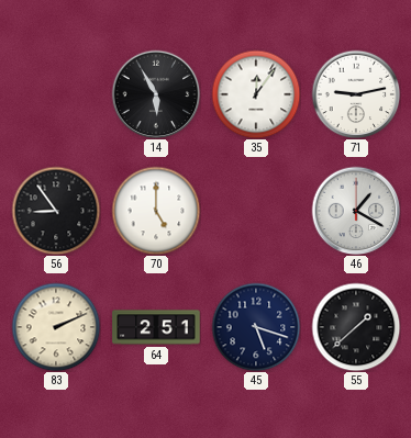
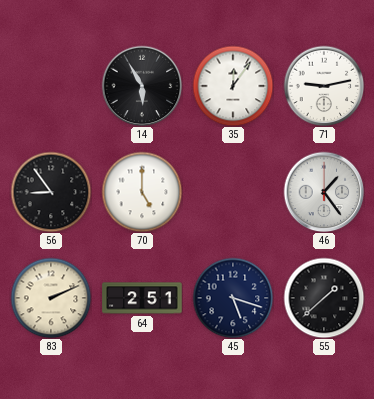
46: 1:20 -> 1:24
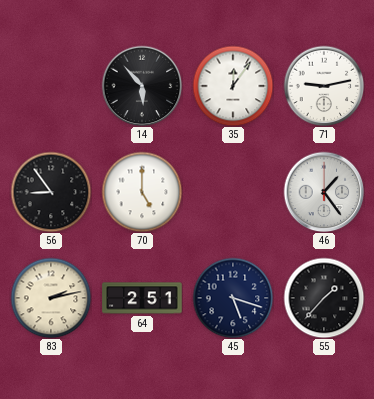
14: 5:55 -> 5:53
83: 2:11 -> 2:13
55: 1:38 -> 1:37
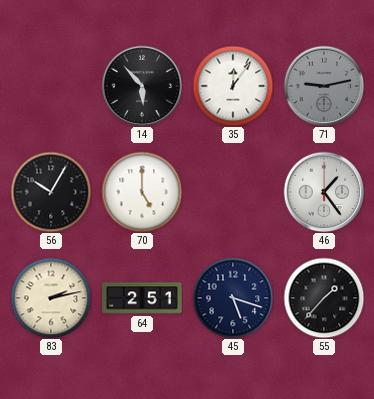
71 dial: white -> grey
56: 8:54 -> 10:05
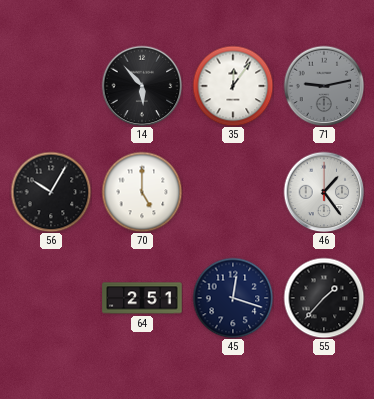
83: 2:13 -> none
45: 5:18 -> 12:18
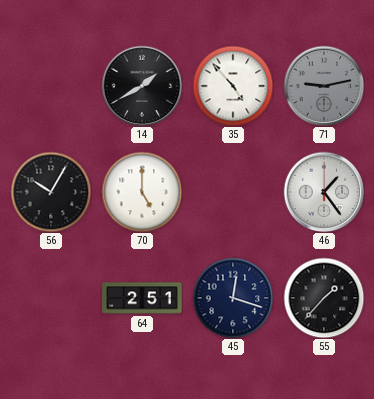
14: 5:53 -> 1:40
35: 12:06 -> 4:53
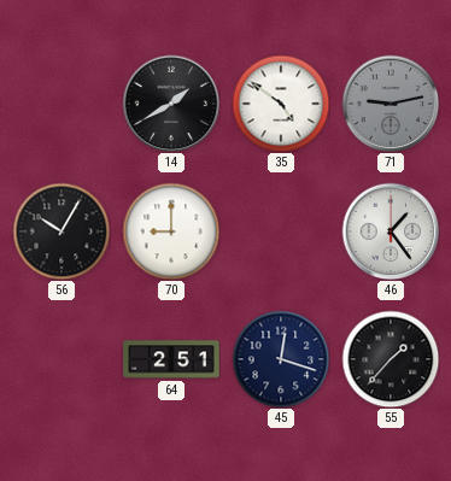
35: 4:53 -> 4:51
70: 5:00 -> 9:00
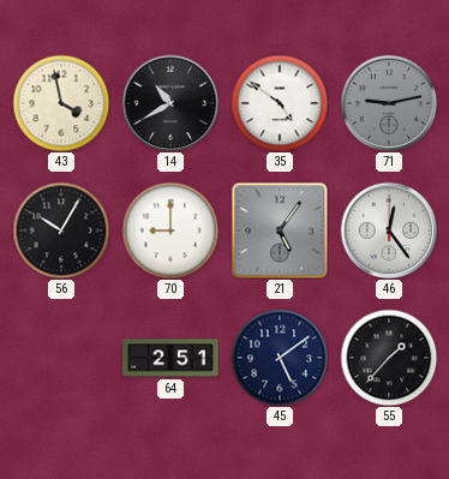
43: none -> 3:58
14: 1:40 -> 10:40
21: none -> 5:06
46: 1:24 -> 12:24
45: 12:18 -> 5:09
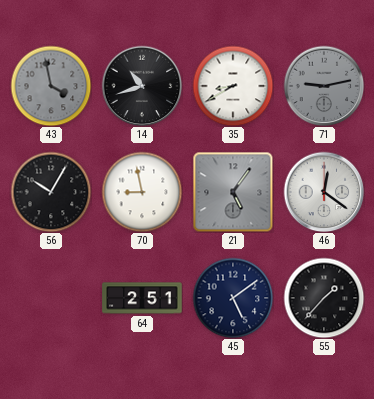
43 dial: cream -> grey
14: 10:40 -> 10:42
35: 4:51 -> 8:40
70: 9:00 -> 8:58
46: 12:24 -> 12:21
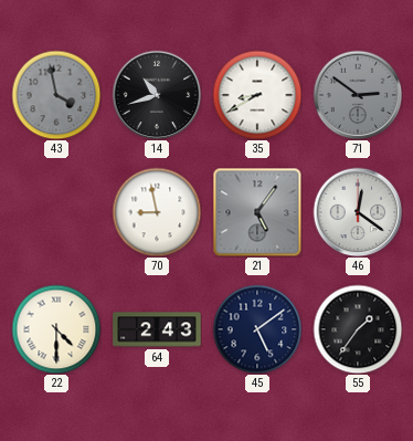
71: 9:13 -> 2:51
56: 10:05 -> none
22: none -> 4:30
64: 2:51 -> 2:43
55: 1:37 -> 1:36
